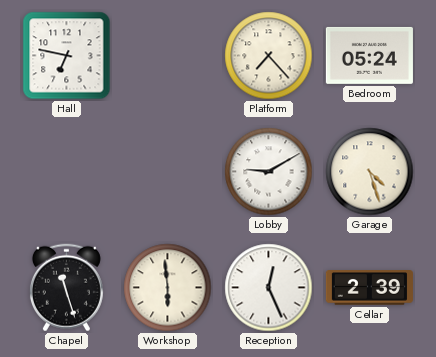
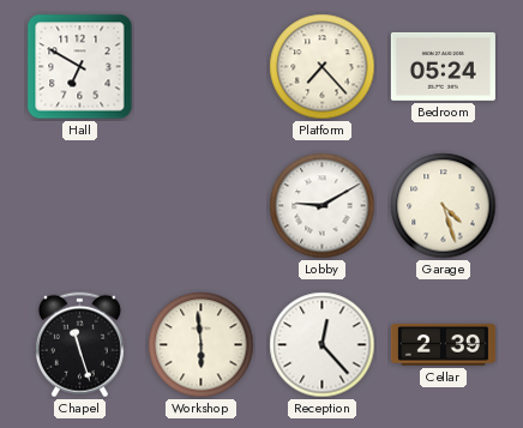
Hall: 6:47 -> 6:50
Reception: 12:26 -> 12:23
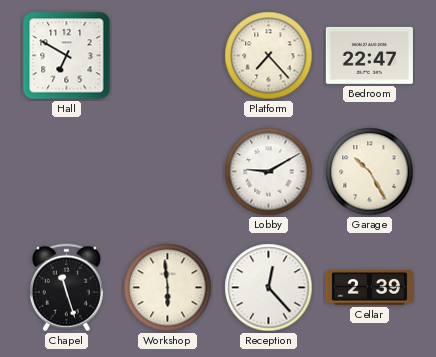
Bedroom: 05:24 -> 22:47
Garage: 4:27 -> 10:25
